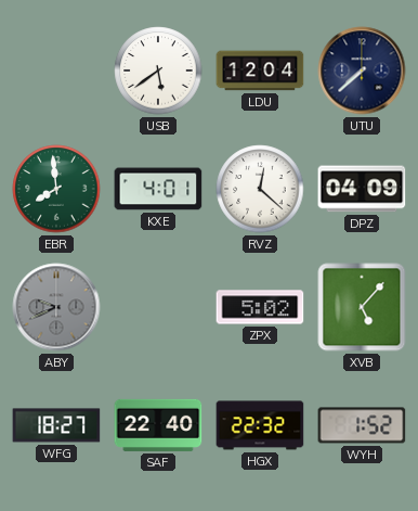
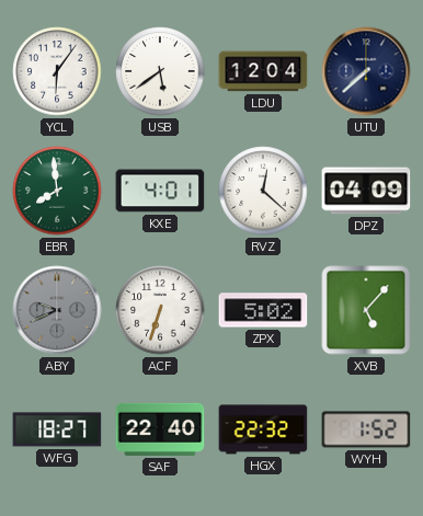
YCL: none -> 6:06
ACF: none -> 6:33
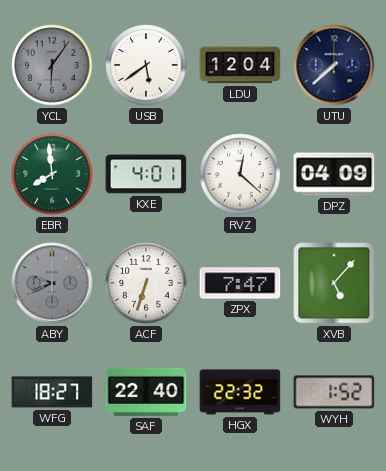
YCL dial: white -> grey
ZPX: 5:02 -> 7:47
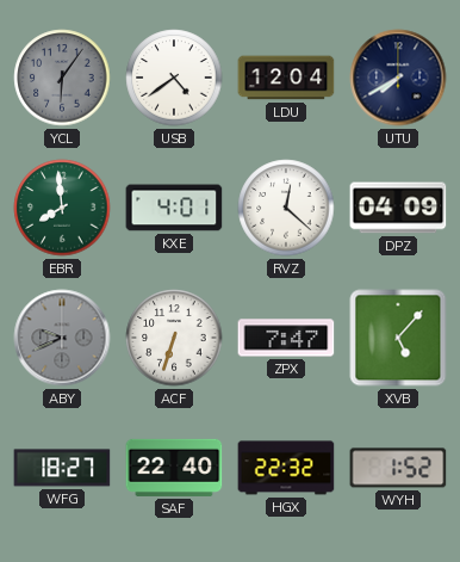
USB: 5:39 -> 4:39
UTU: 7:38 -> 7:40
